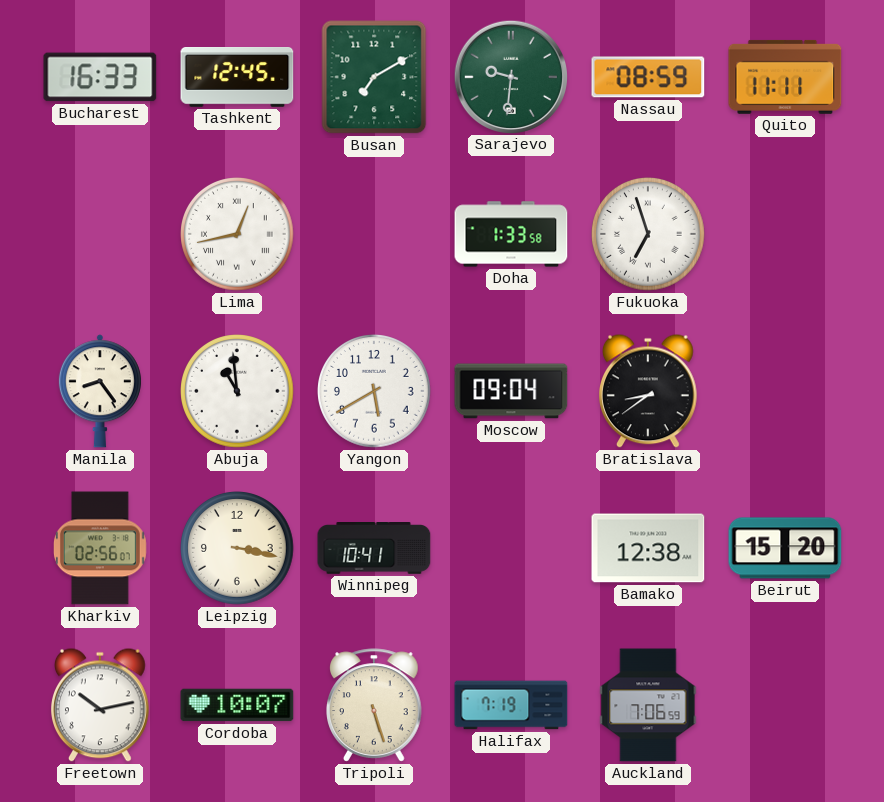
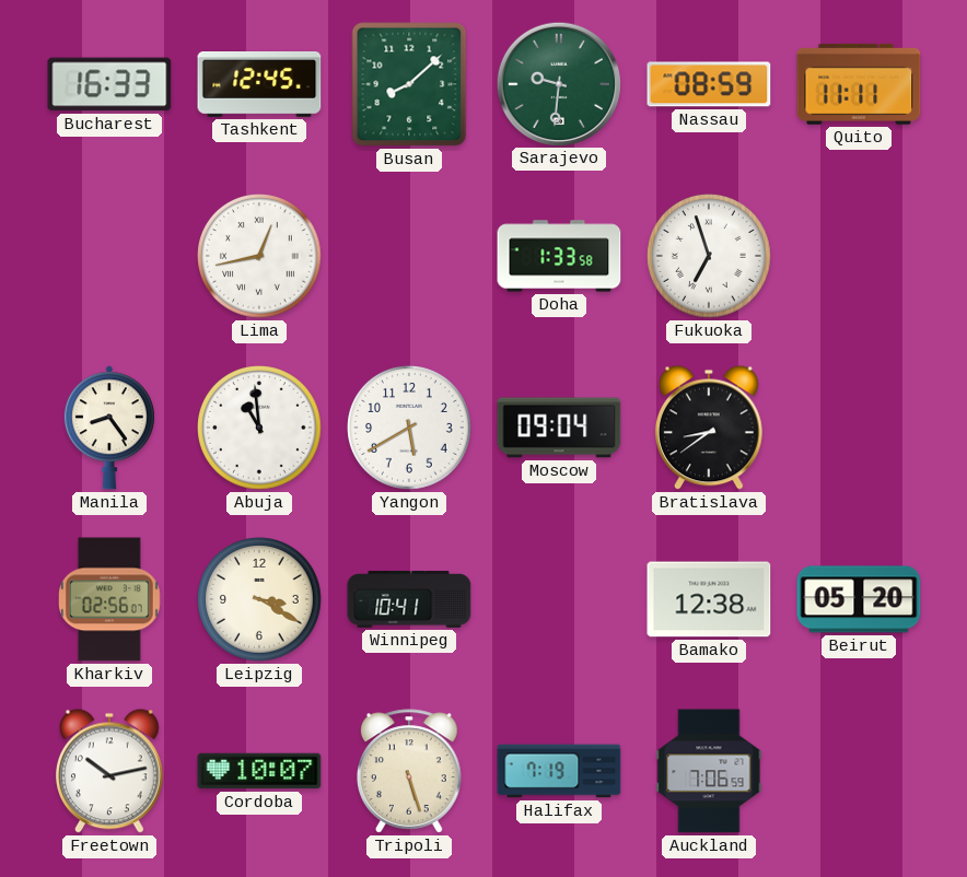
Busan: 7:10 -> 8:08
Leipzig: 3:17 -> 3:20
Beirut: 15:20 -> 05:20
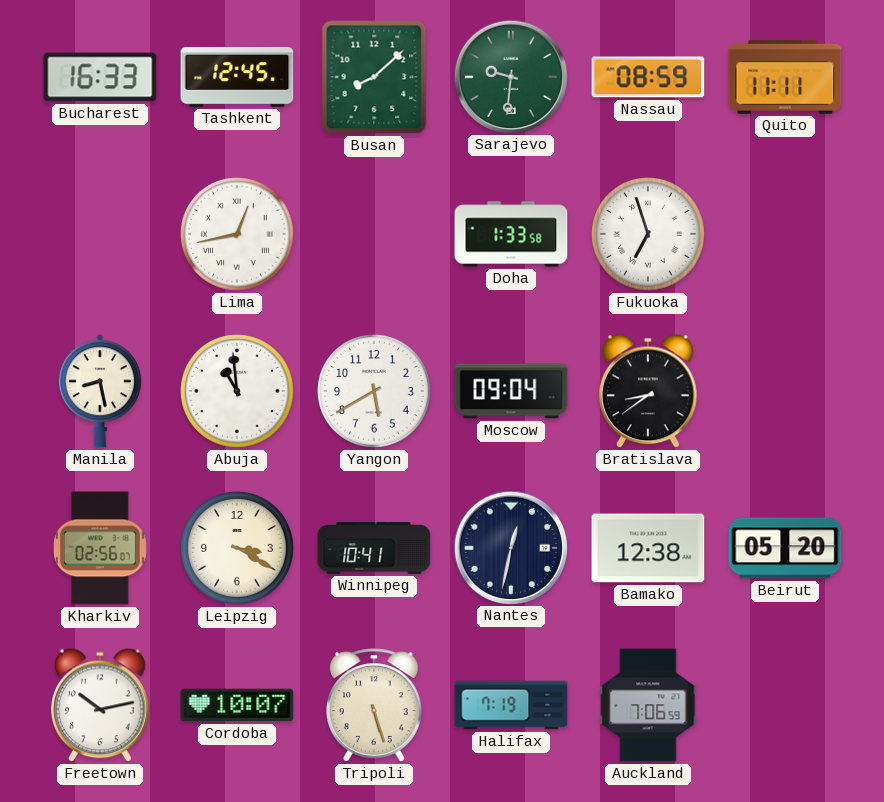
Manila: 8:24 -> 8:28
Nantes: none -> 12:32
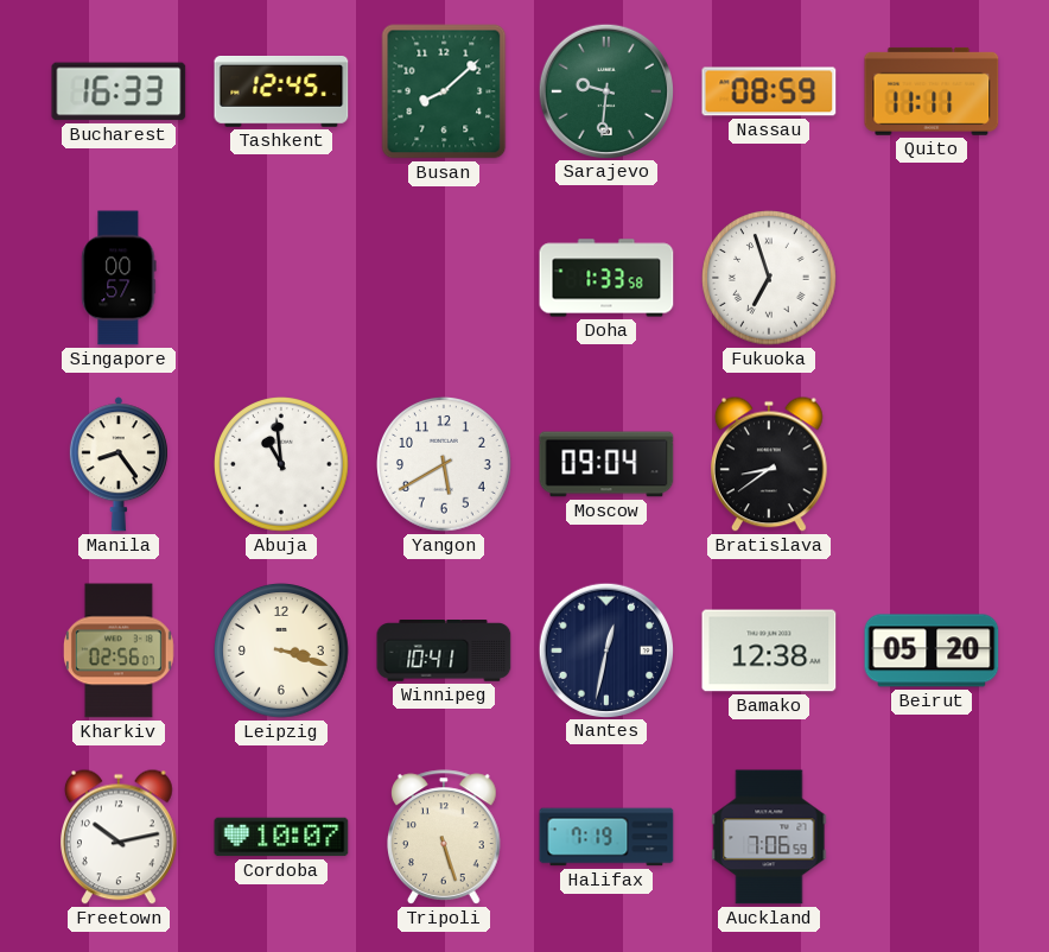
Singapore: none -> 00:57
Lima: 12:43 -> none
Manila: 8:28 -> 8:24
Leipzig: 3:20 -> 3:18
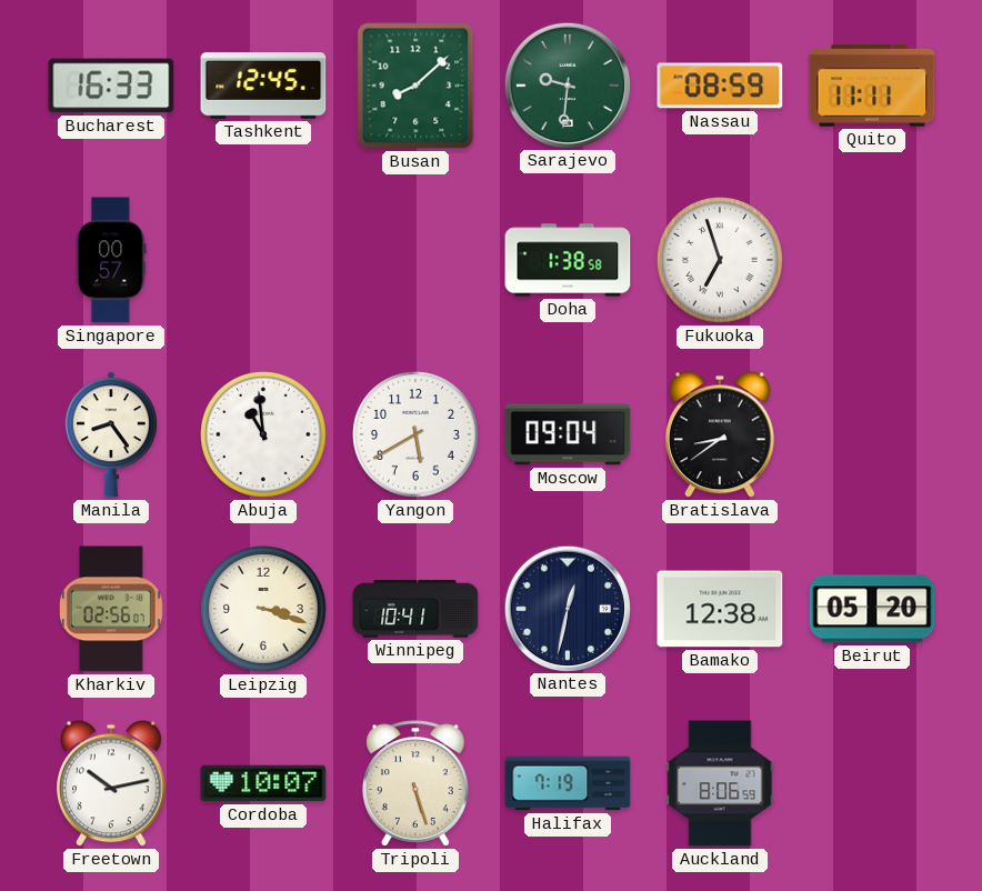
Doha: 1:33 -> 1:38
Auckland: 7:06 -> 8:06
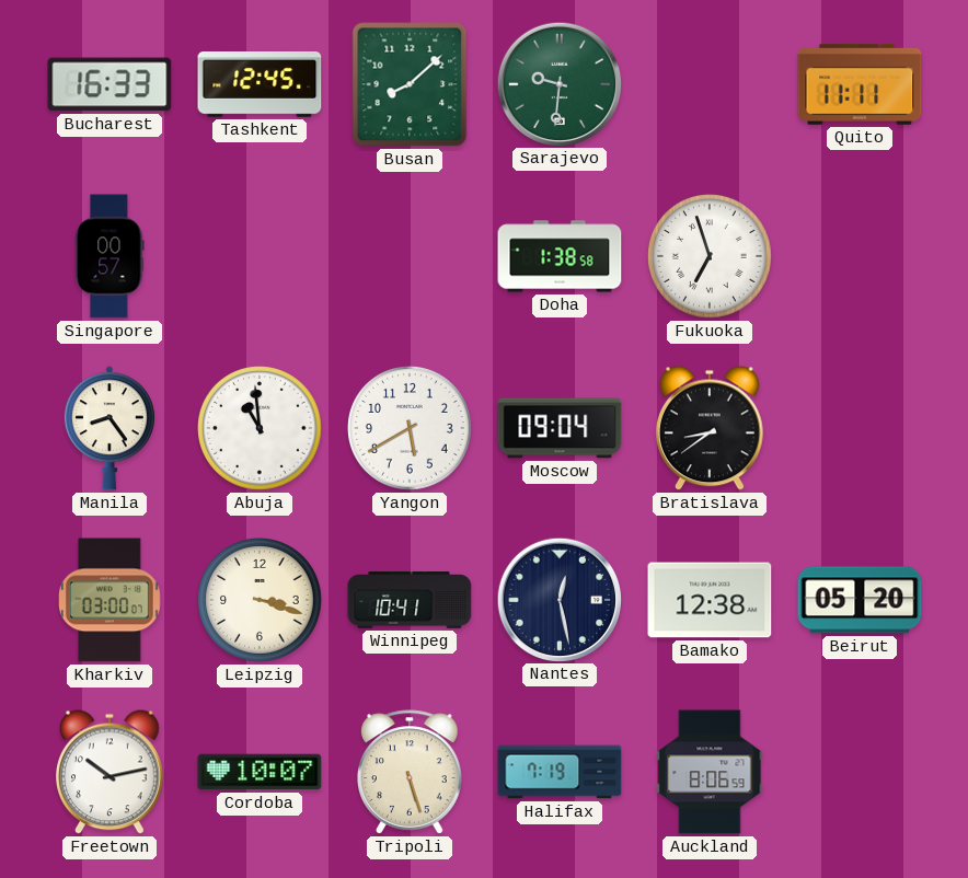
Nassau: 08:59 -> none
Kharkiv: 02:56 -> 03:00
Nantes: 12:32 -> 12:28
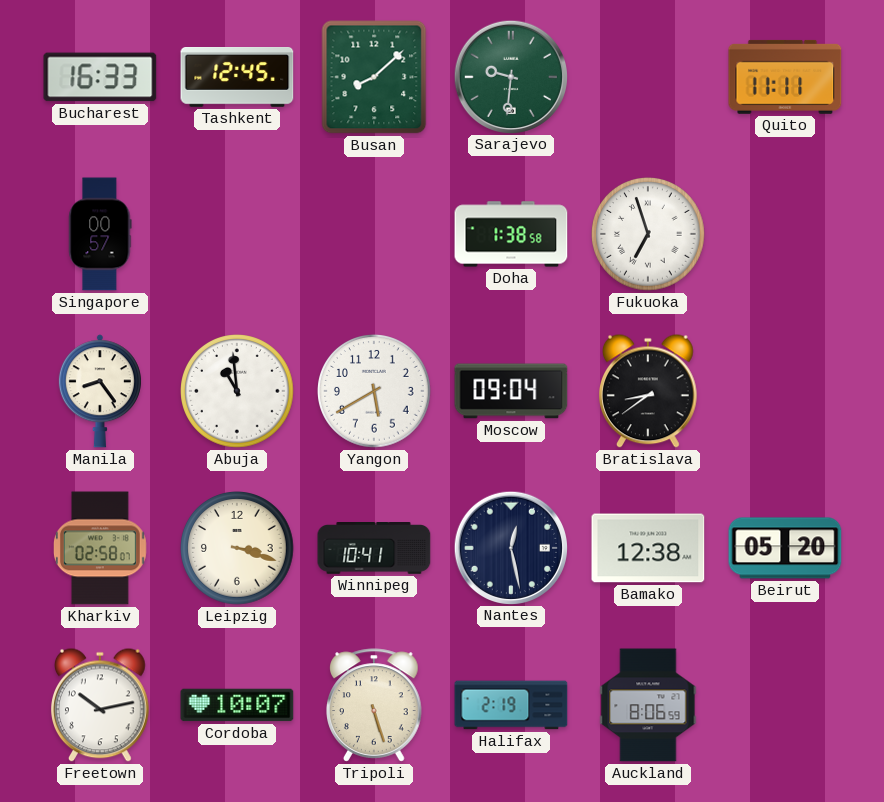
Kharkiv: 03:00 -> 02:58
Halifax: 7:19 -> 2:19
